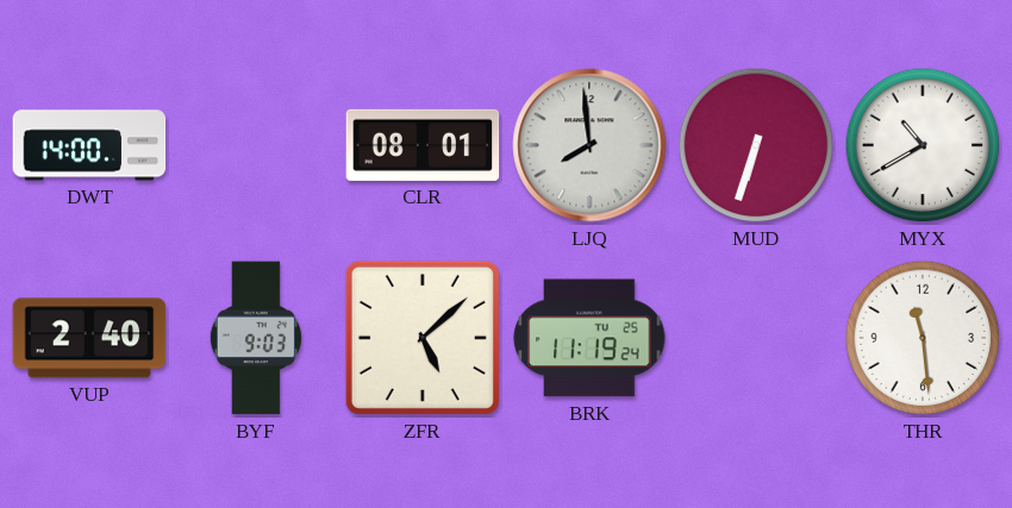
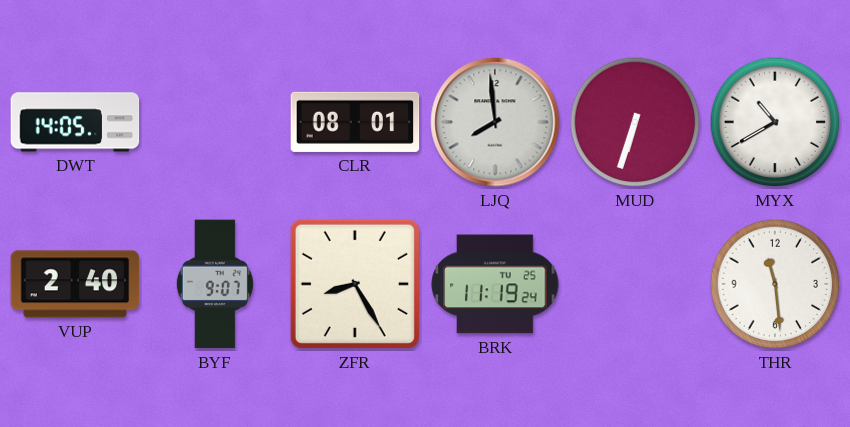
DWT: 14:00 -> 14:05
BYF: 9:03 -> 9:07
ZFR: 5:08 -> 8:25
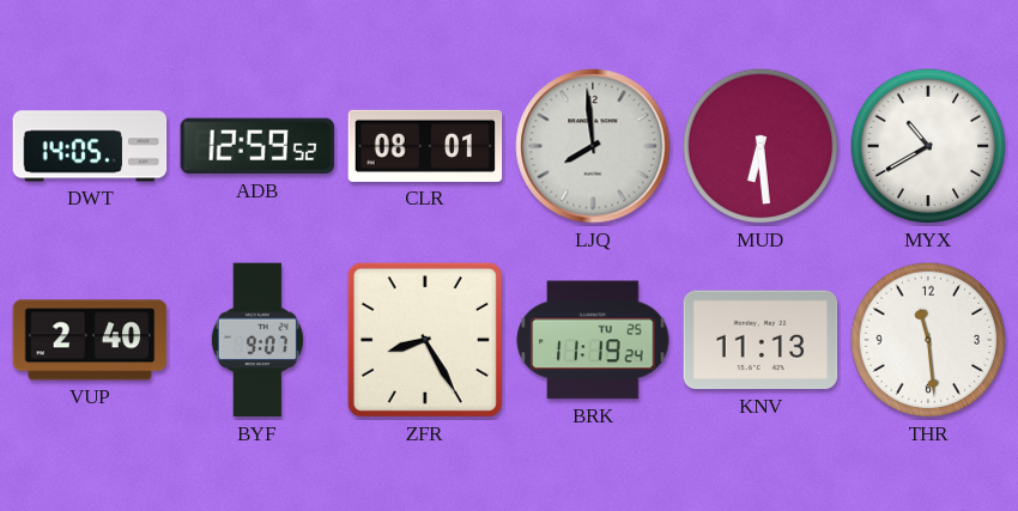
ADB: none -> 12:59
MUD: 6:33 -> 6:29
KNV: none -> 11:13
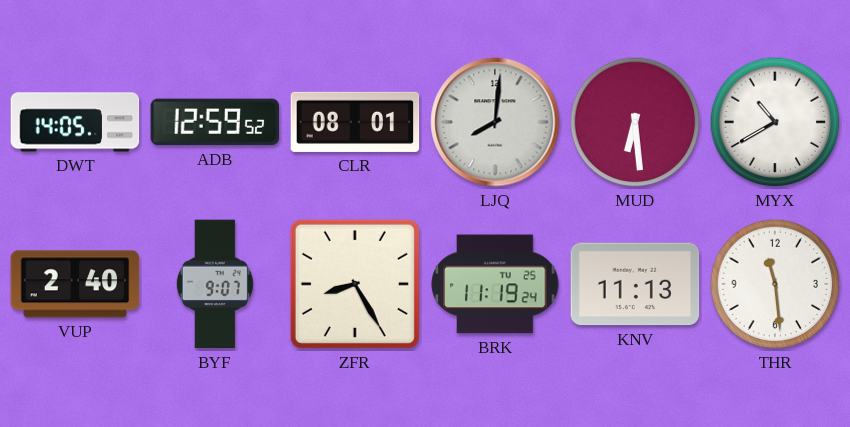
LJQ: 7:59 -> 8:01
